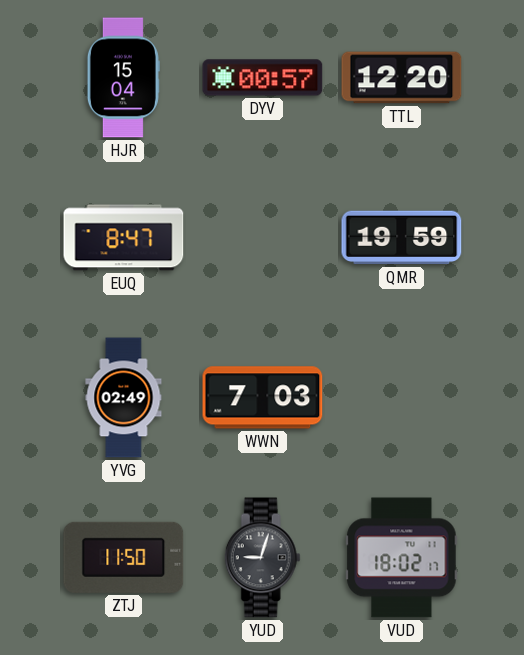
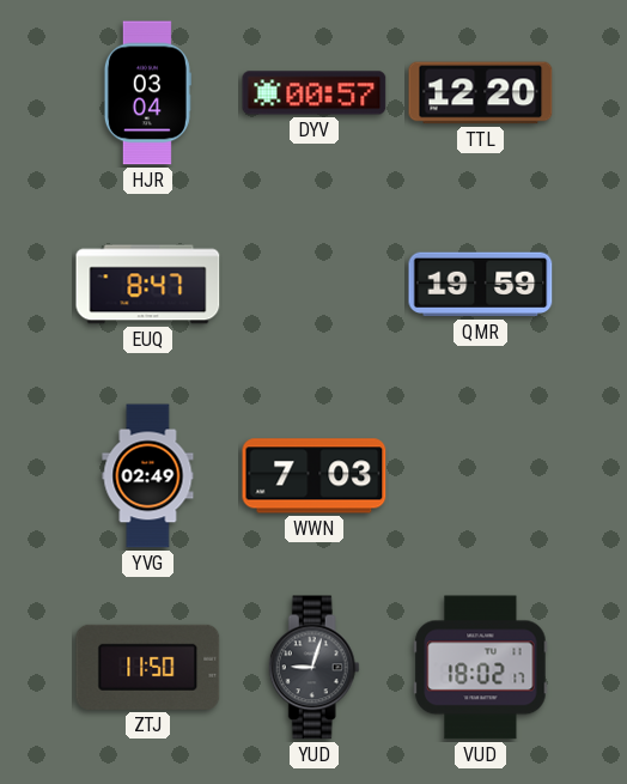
HJR: 15:04 -> 03:04
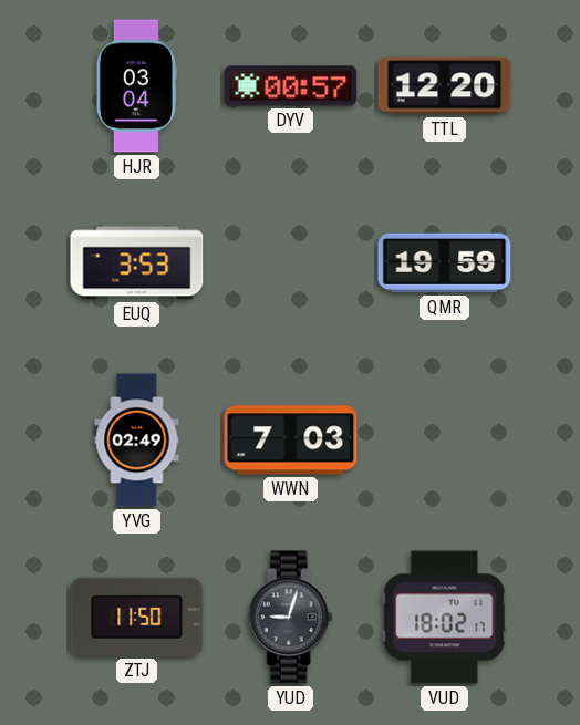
EUQ: 8:47 -> 3:53
